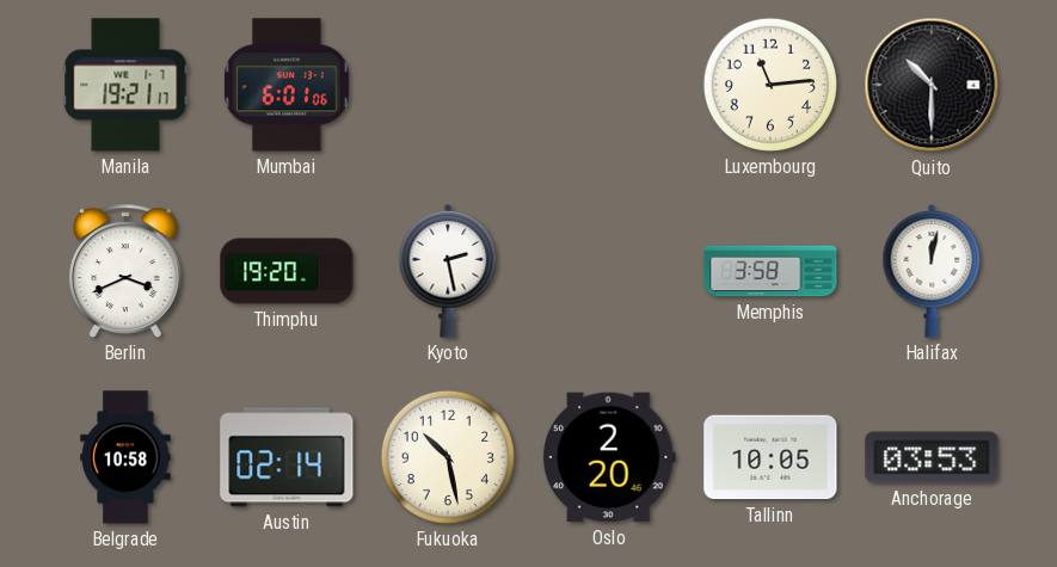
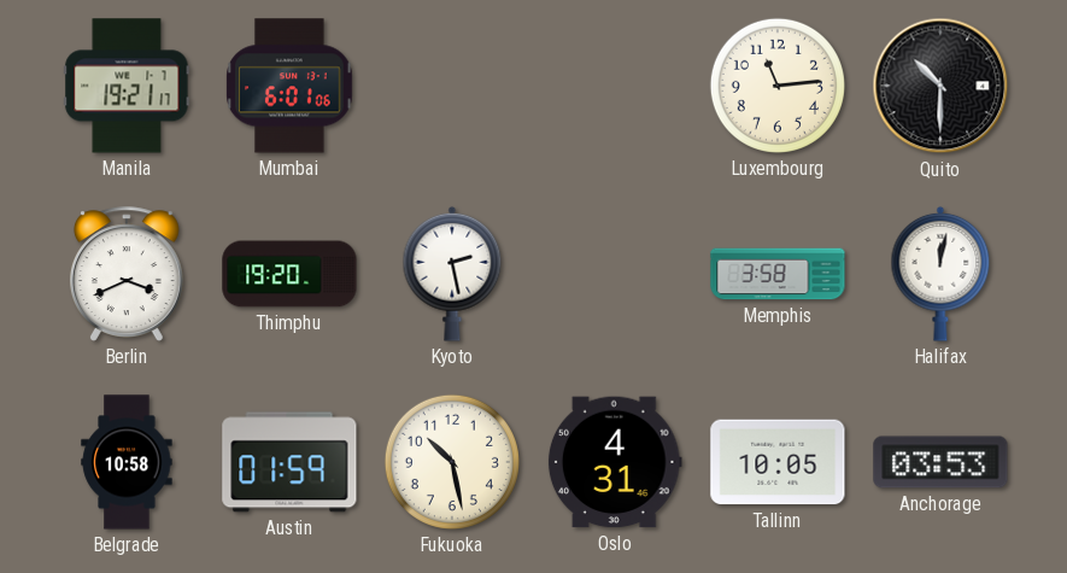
Austin: 02:14 -> 01:59
Oslo: 2:20 -> 4:31
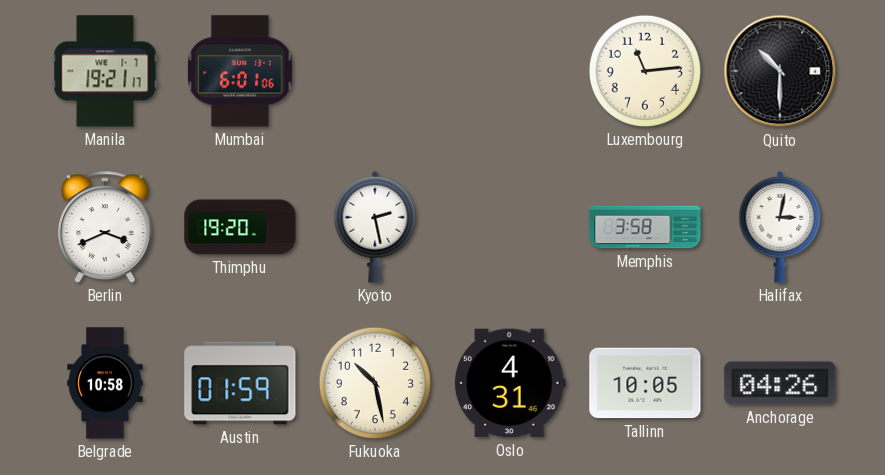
Halifax: 12:02 -> 3:02
Anchorage: 03:53 -> 04:26
